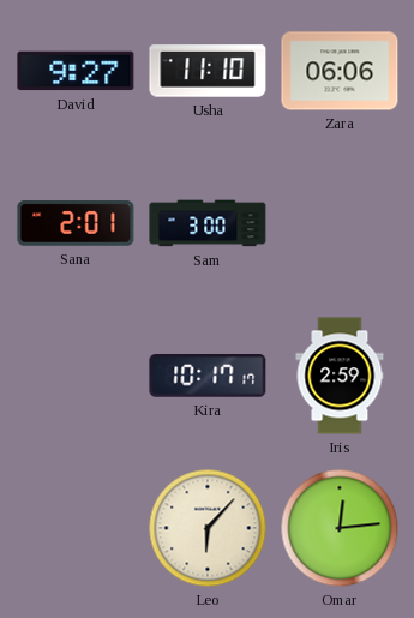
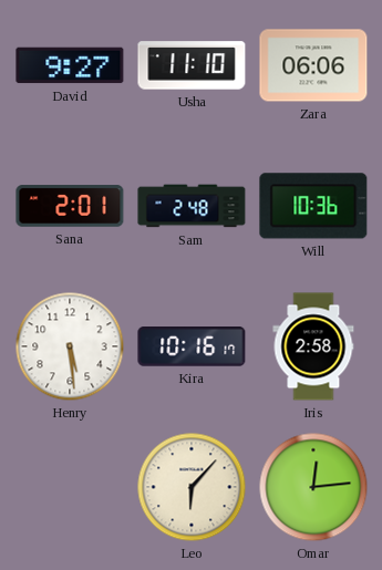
Sam: 3:00 -> 2:48
Will: none -> 10:36
Henry: none -> 5:29
Kira: 10:17 -> 10:16
Iris: 2:59 -> 2:58
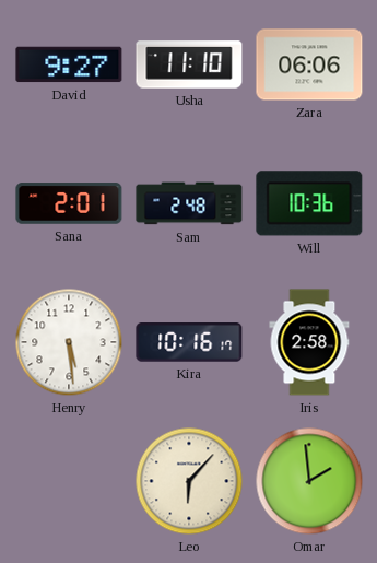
Omar: 12:14 -> 1:59
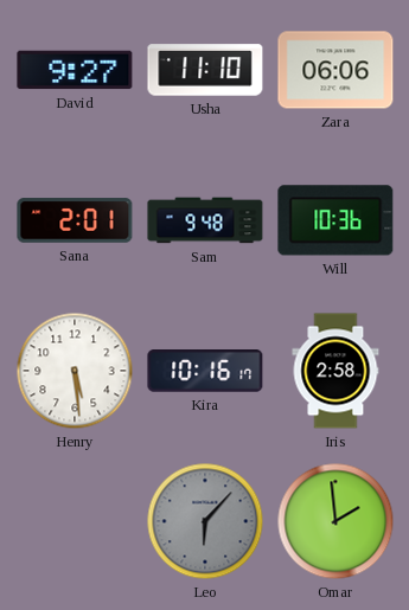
Sam: 2:48 -> 9:48
Leo dial: cream -> grey
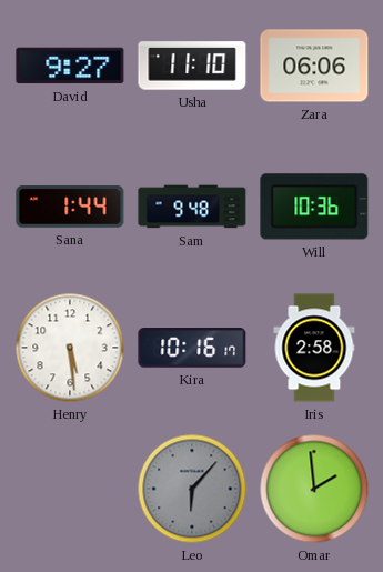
Sana: 2:01 -> 1:44
